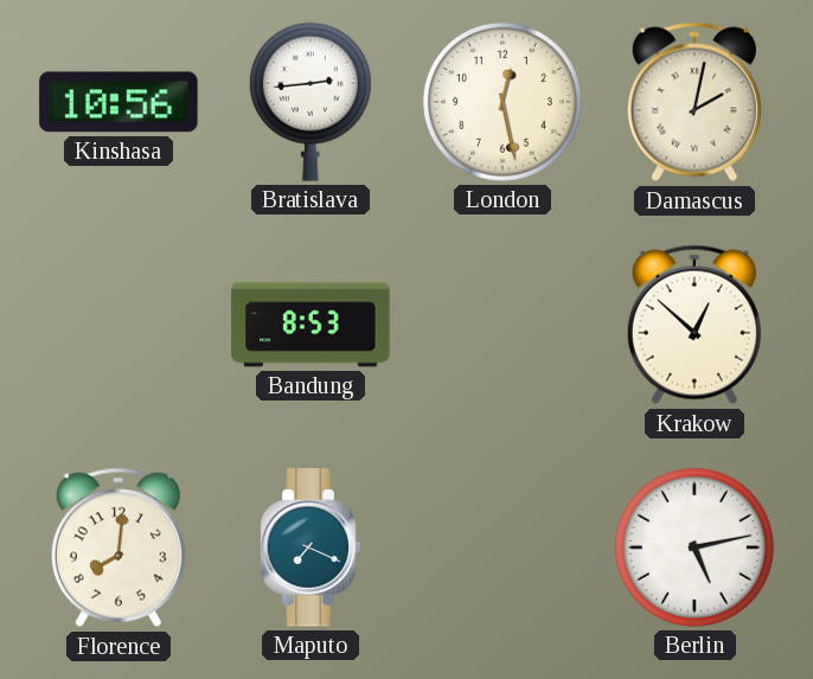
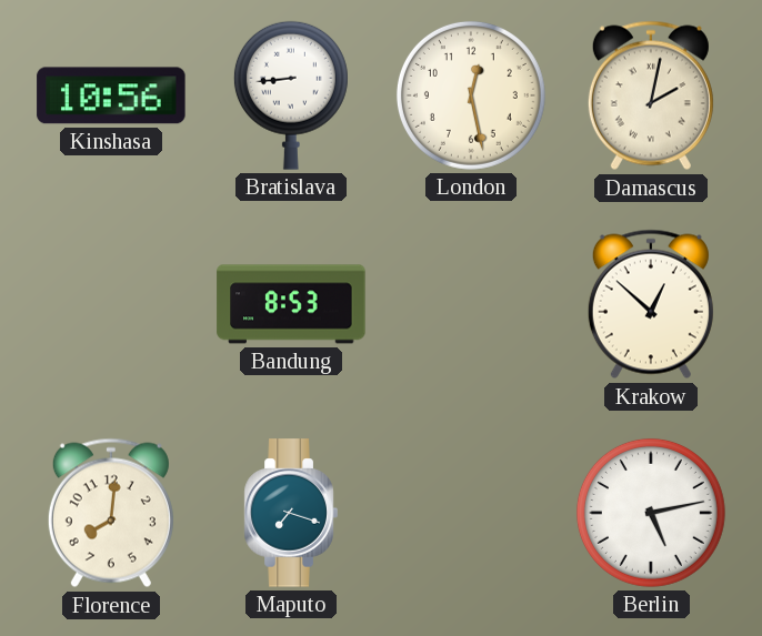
Bratislava: 2:44 -> 8:44
Maputo: 7:19 -> 7:18
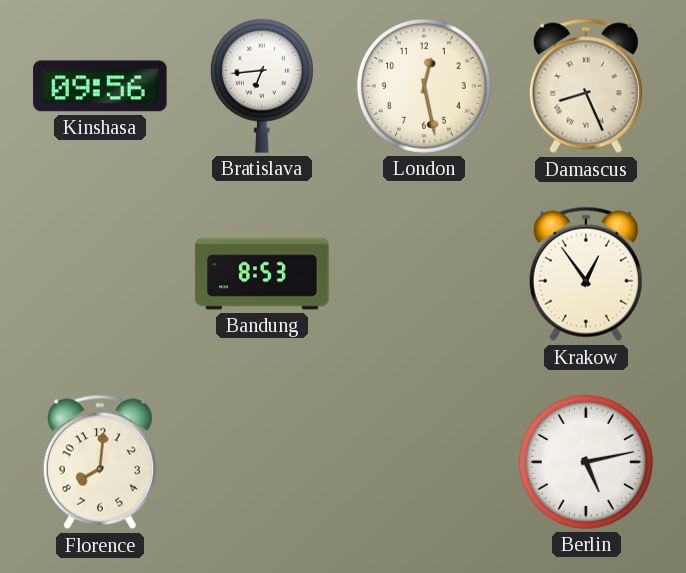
Kinshasa: 10:56 -> 09:56
Bratislava: 8:44 -> 6:44
Damascus: 2:02 -> 8:26
Krakow: 12:52 -> 12:54
Maputo: 7:18 -> none
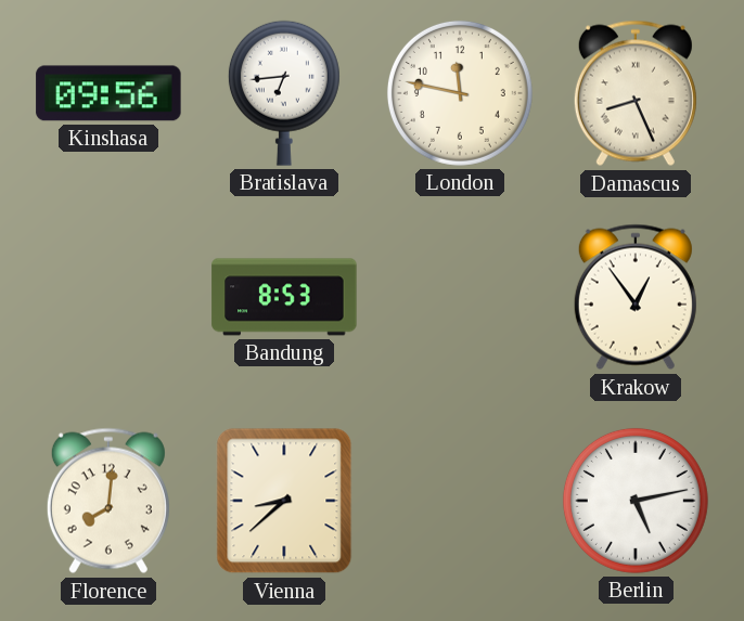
London: 12:28 -> 11:47
Vienna: none -> 8:38
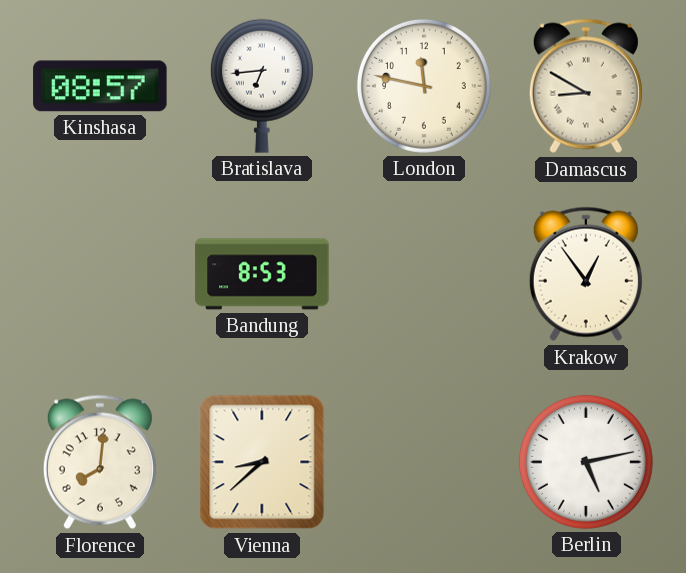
Kinshasa: 09:56 -> 08:57
Damascus: 8:26 -> 8:50
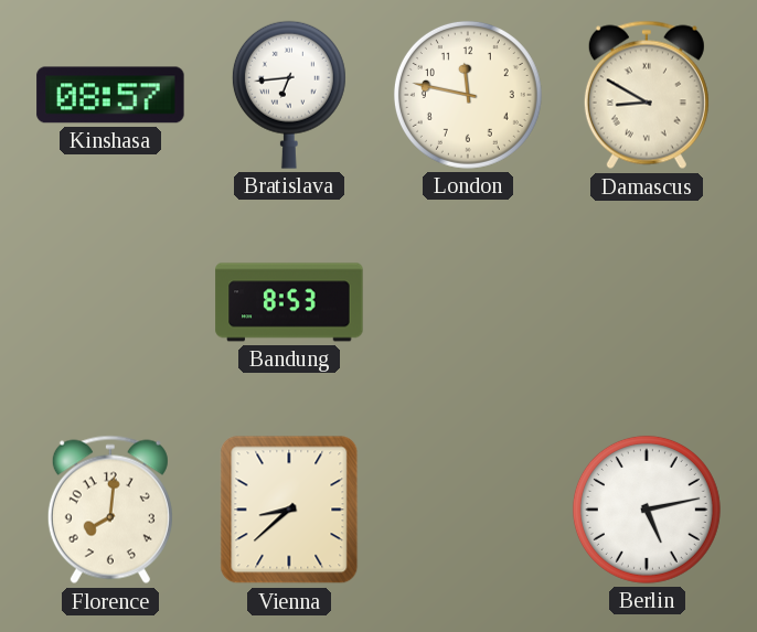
Krakow: 12:54 -> none
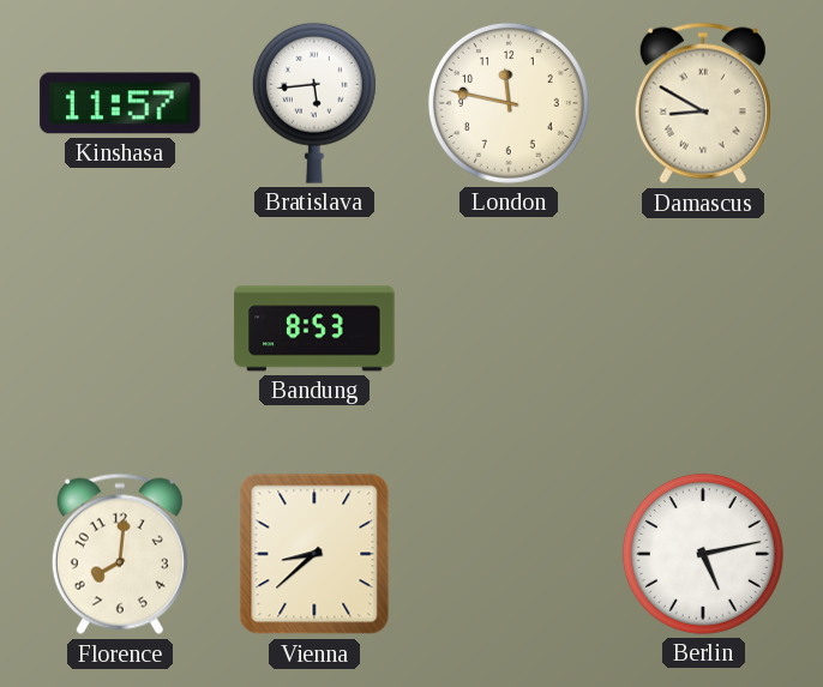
Kinshasa: 08:57 -> 11:57
Bratislava: 6:44 -> 5:44
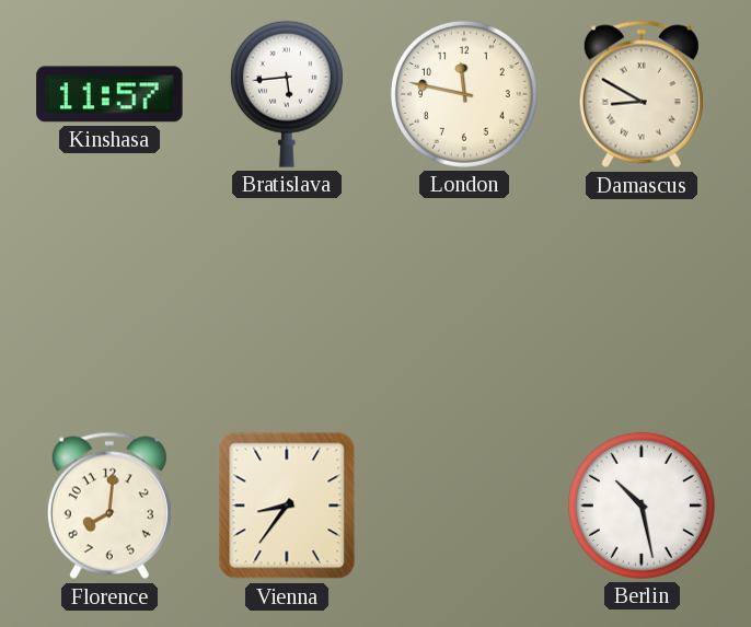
Bandung: 8:53 -> none
Vienna: 8:38 -> 8:36
Berlin: 5:13 -> 10:28
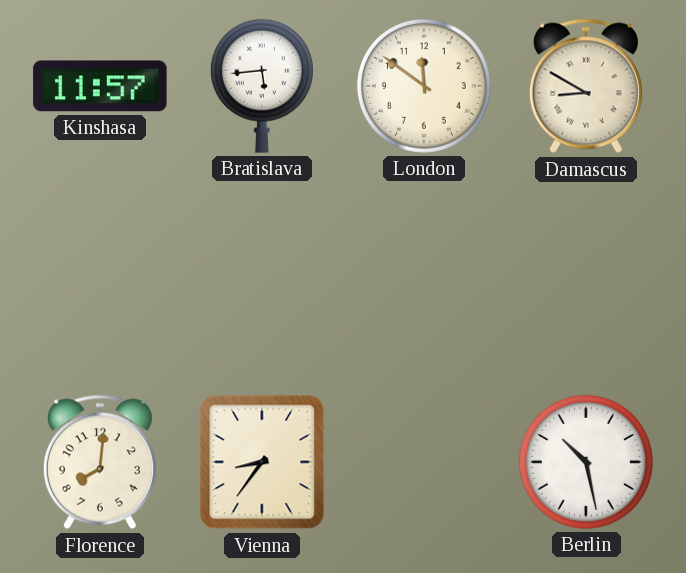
London: 11:47 -> 11:51
